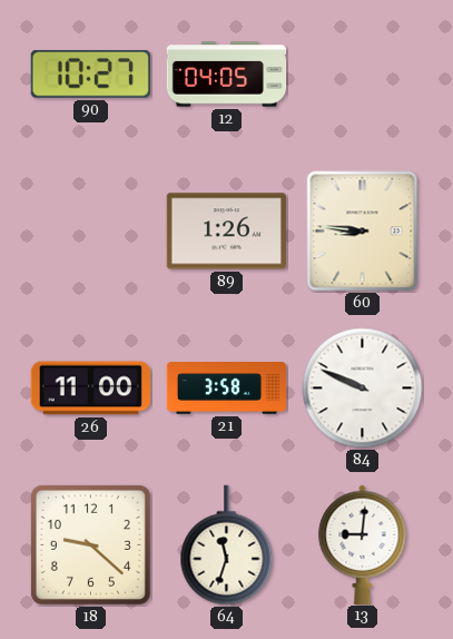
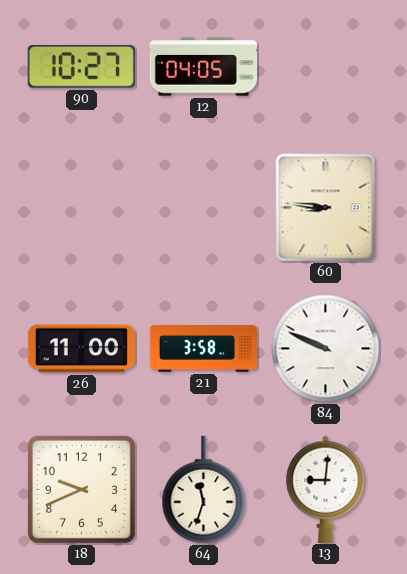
89: 1:26 -> none
18: 9:22 -> 9:41
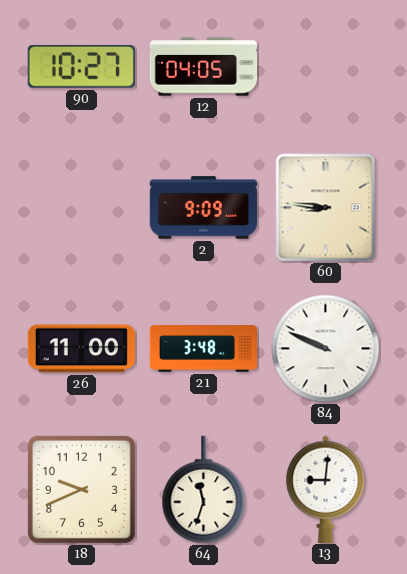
2: none -> 9:09
21: 3:58 -> 3:48
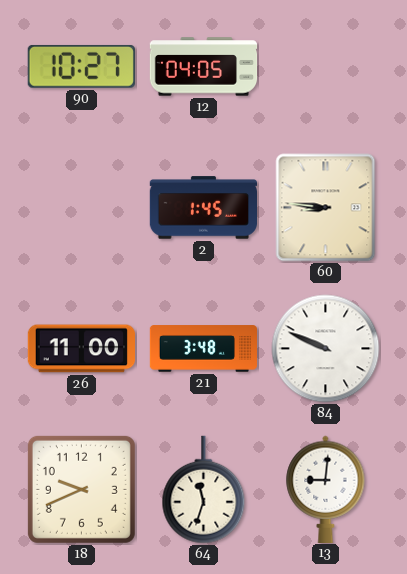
2: 9:09 -> 1:45
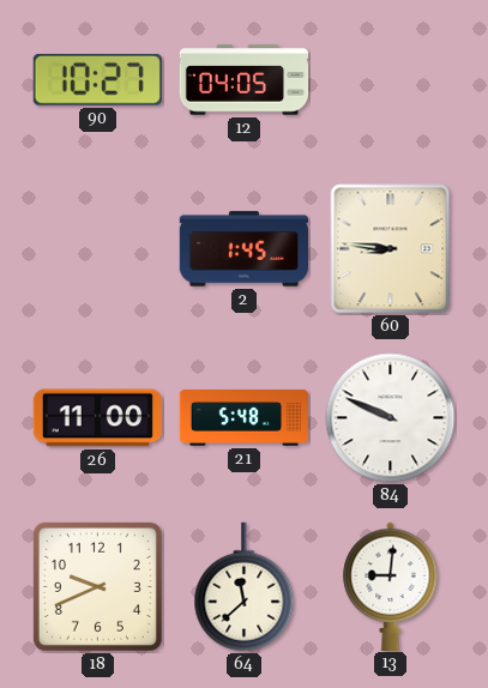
21: 3:48 -> 5:48
64: 11:33 -> 11:38
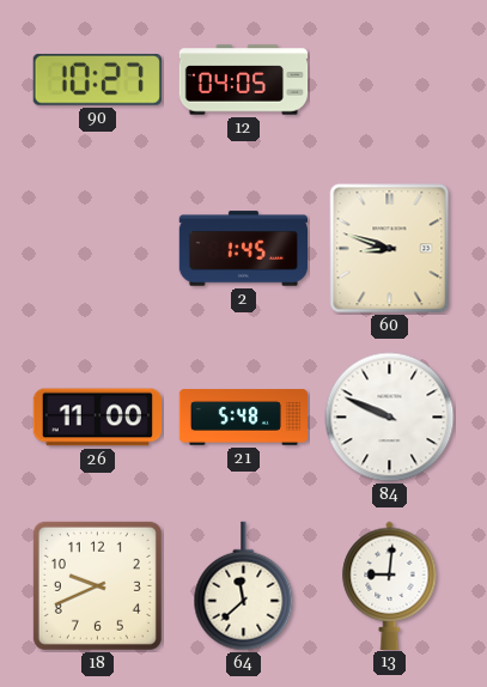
60: 8:46 -> 8:48
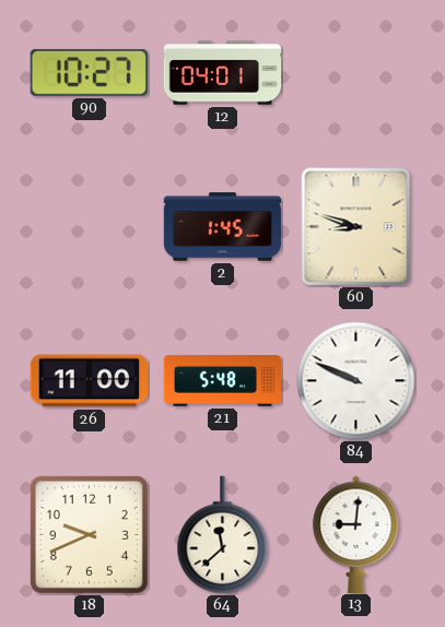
12: 04:05 -> 04:01
